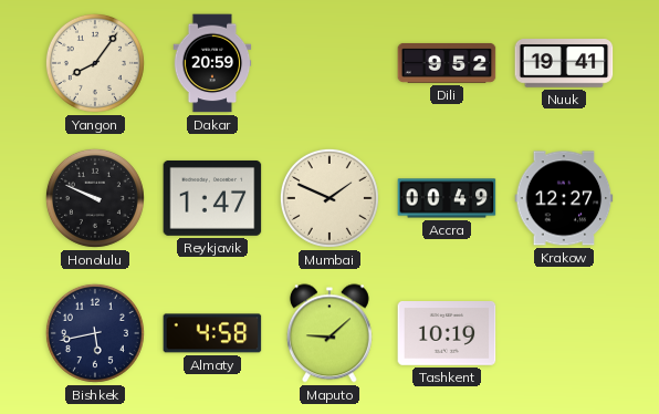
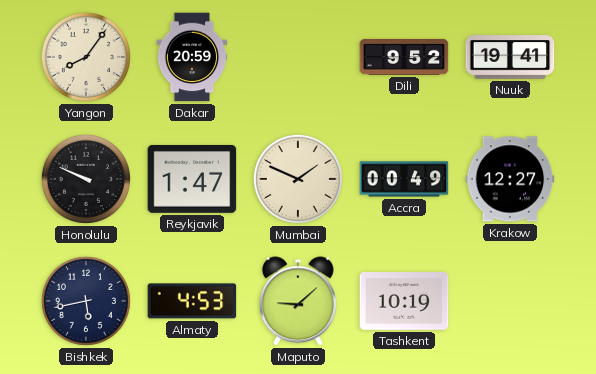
Almaty: 4:58 -> 4:53
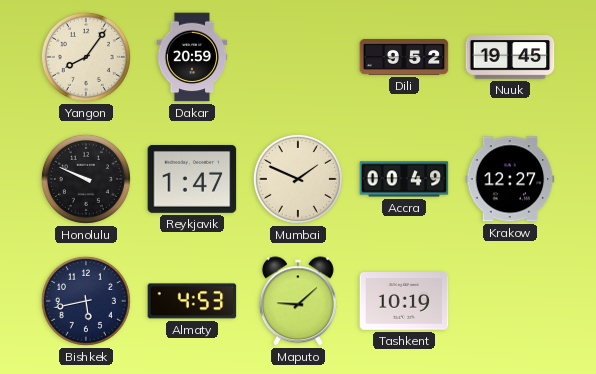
Nuuk: 19:41 -> 19:45
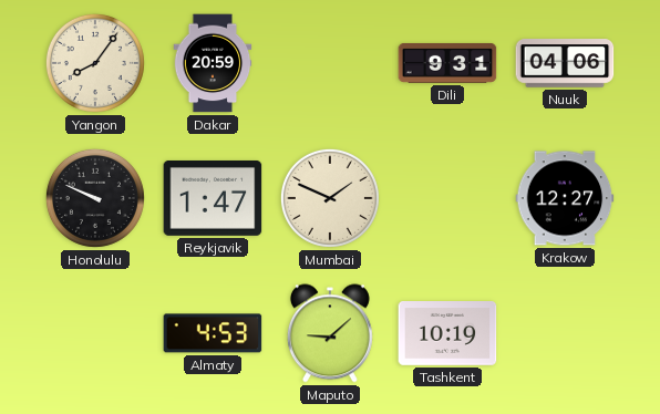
Dili: 9:52 -> 9:31
Nuuk: 19:45 -> 04:06
Accra: 00:49 -> none
Bishkek: 5:43 -> none
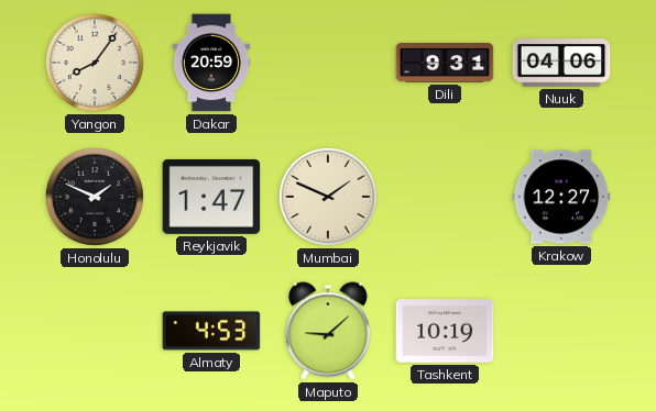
Honolulu: 9:49 -> 1:49
